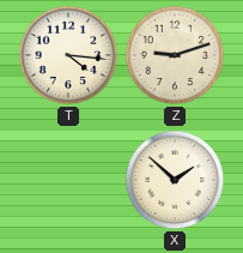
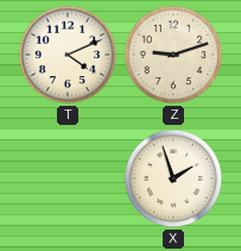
T: 4:16 -> 4:11
X: 1:52 -> 1:57
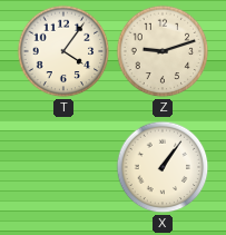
T: 4:11 -> 4:06
X: 1:57 -> 1:06
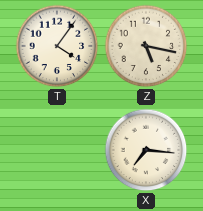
Z: 9:12 -> 5:17
X: 1:06 -> 7:16
